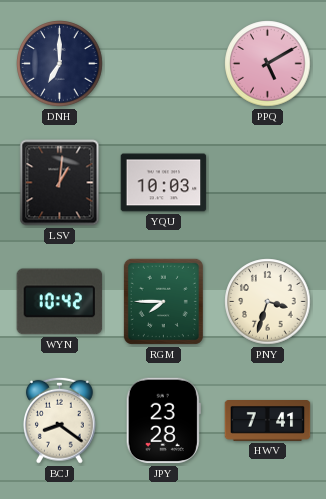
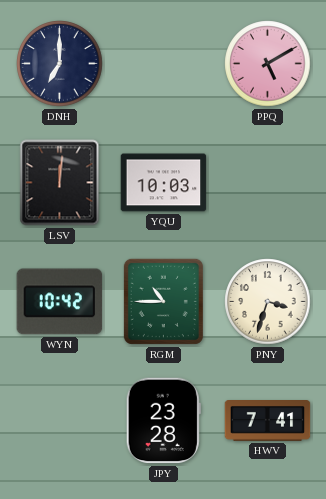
LSV: 1:01 -> 12:01
RGM: 7:45 -> 10:45
BCJ: 8:21 -> none
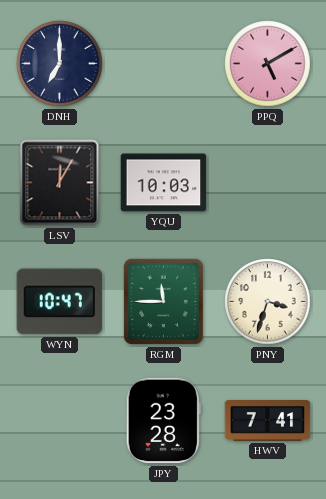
LSV: 12:01 -> 12:05
WYN: 10:42 -> 10:47
RGM: 10:45 -> 11:45
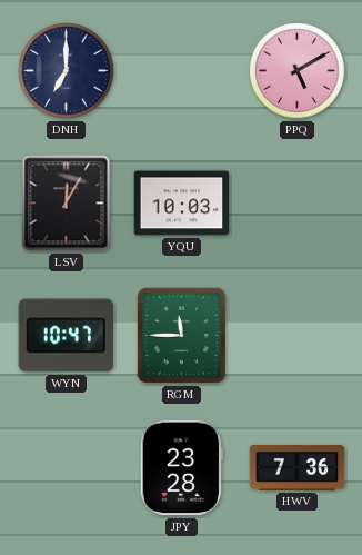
PNY: 3:33 -> none
HWV: 7:41 -> 7:36
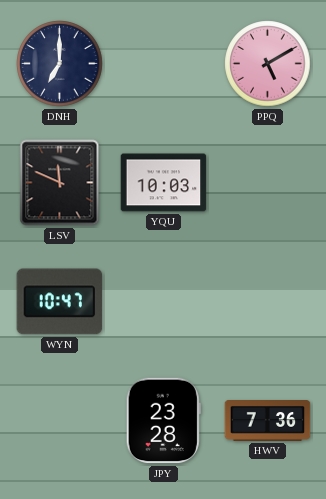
LSV: 12:05 -> 11:49
RGM: 11:45 -> none
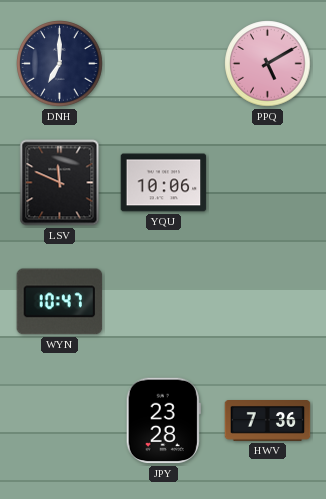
YQU: 10:03 -> 10:06
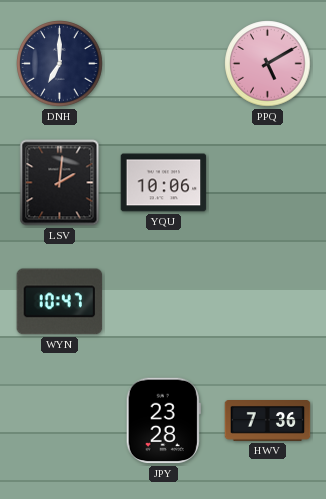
LSV: 11:49 -> 2:01
